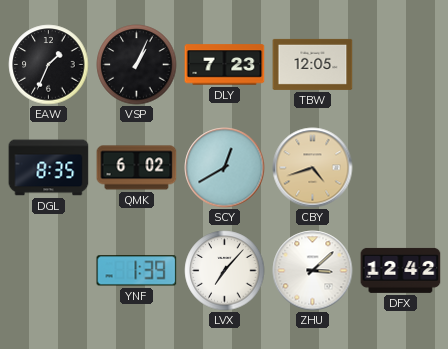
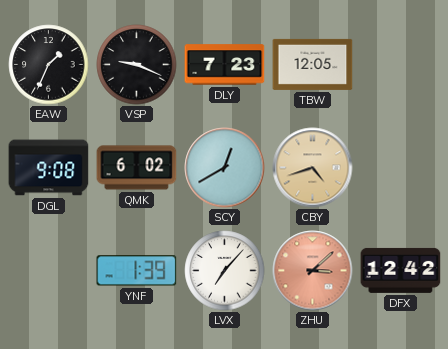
VSP: 1:04 -> 9:19
DGL: 8:35 -> 9:08
ZHU dial: white -> salmon
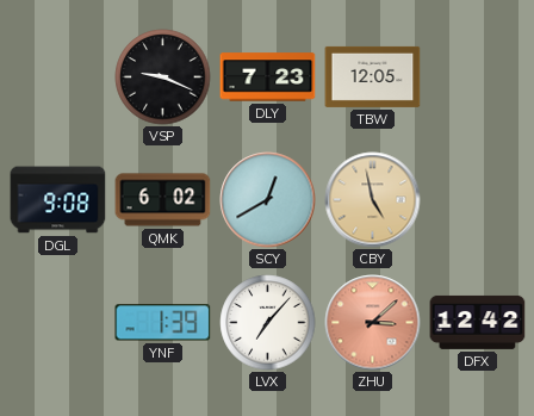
EAW: 1:34 -> none
CBY: 4:42 -> 4:58
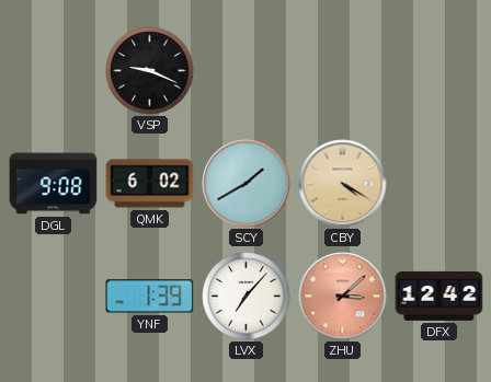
DLY: 7:23 -> none
TBW: 12:05 -> none
SCY: 12:40 -> 1:40
CBY: 4:58 -> 4:20
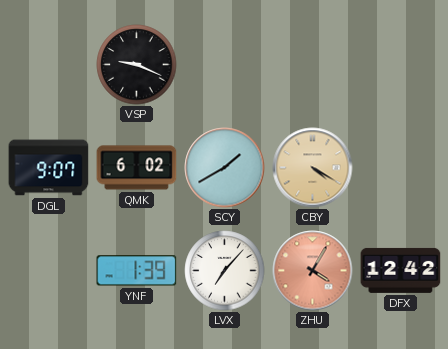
DGL: 9:08 -> 9:07
ZHU: 3:08 -> 4:05
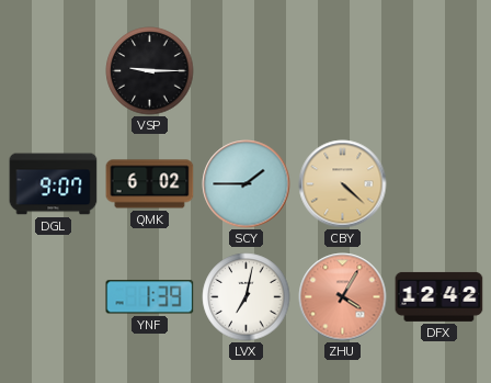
VSP: 9:19 -> 9:15
SCY: 1:40 -> 1:45
CBY: 4:20 -> 4:22
LVX: 7:07 -> 7:02
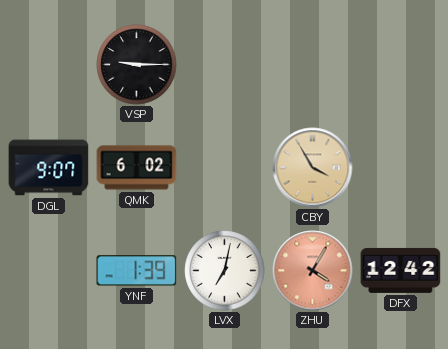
SCY: 1:45 -> none
CBY: 4:22 -> 3:55
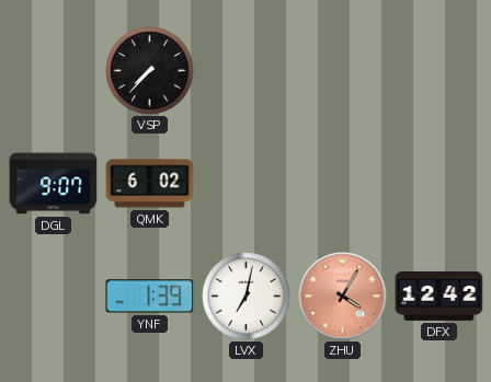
VSP: 9:15 -> 7:37
CBY: 3:55 -> none
